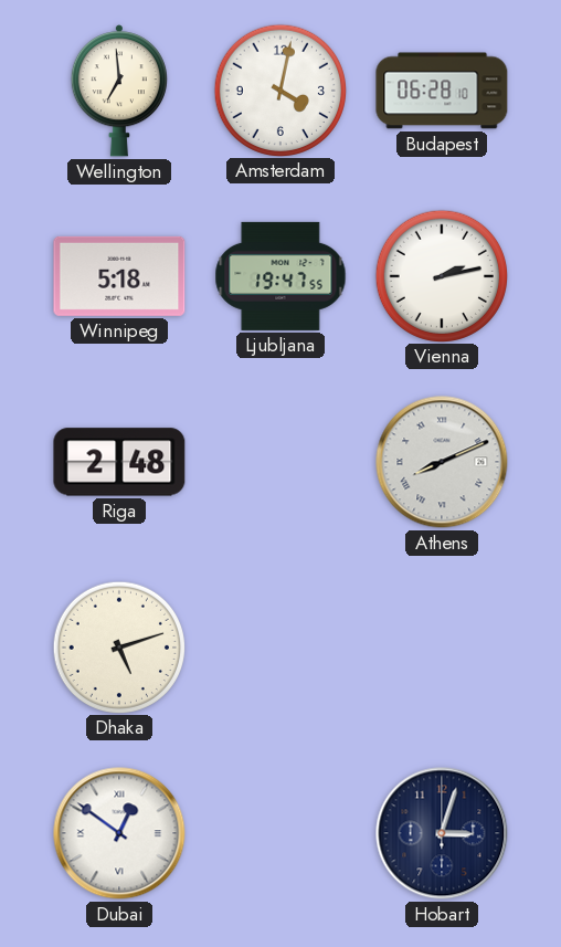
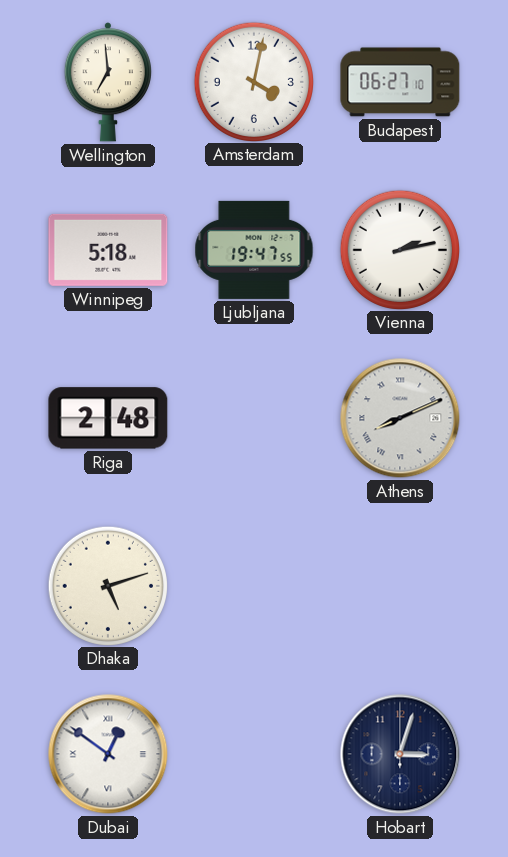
Budapest: 06:28 -> 06:27
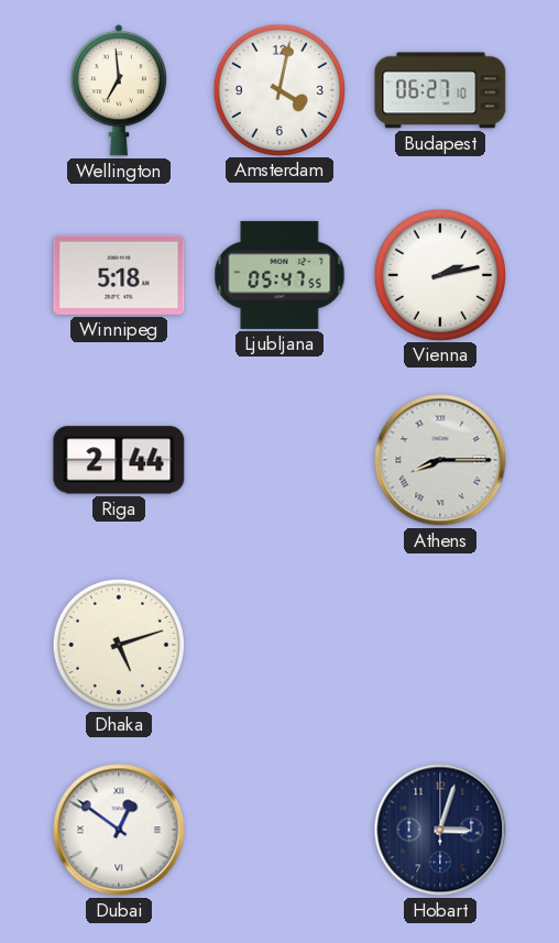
Ljubljana: 19:47 -> 05:47
Riga: 2:48 -> 2:44
Athens: 8:11 -> 8:15
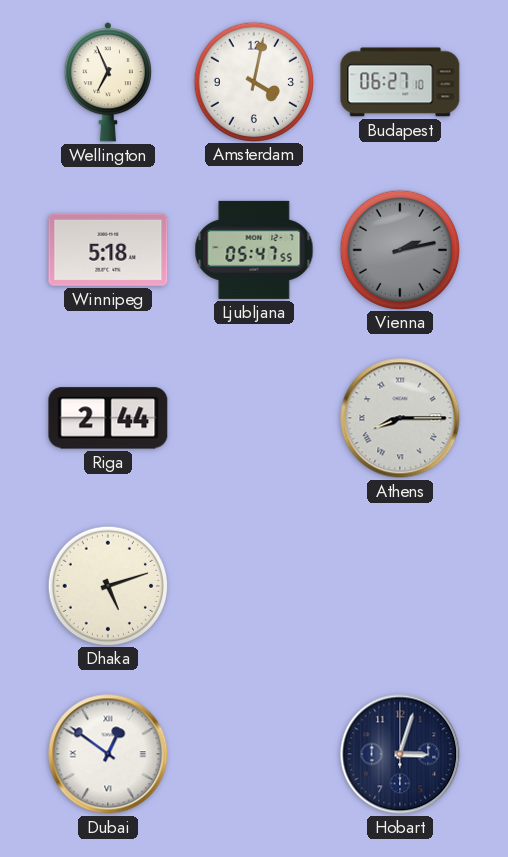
Wellington: 6:59 -> 6:56
Vienna dial: white -> grey
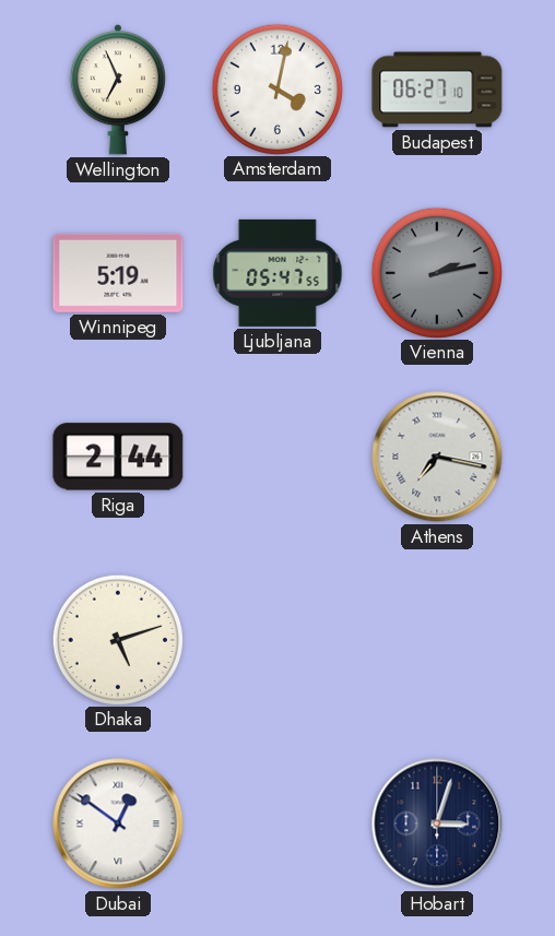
Winnipeg: 5:18 -> 5:19
Athens: 8:15 -> 7:17
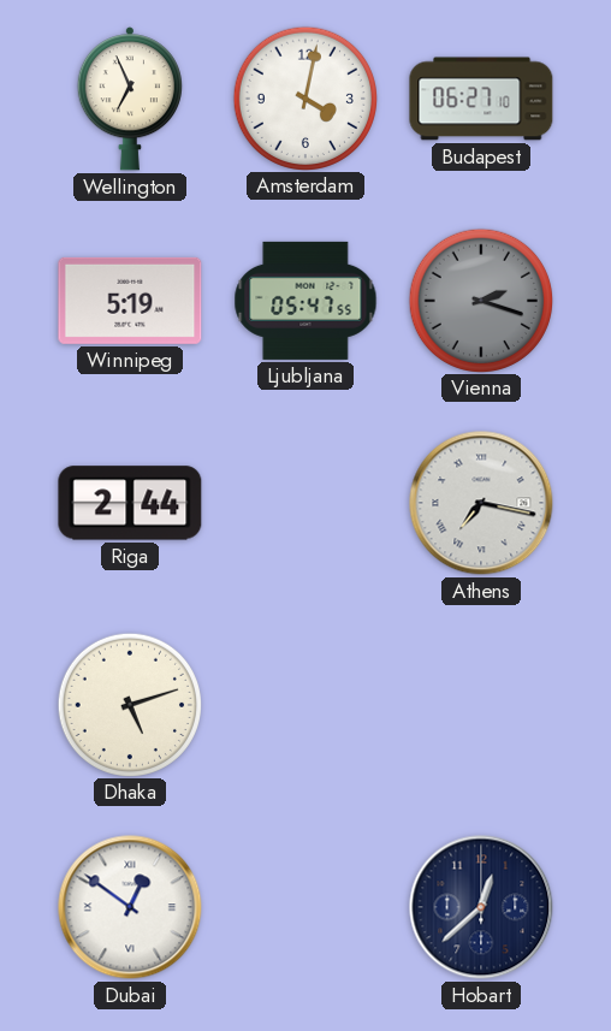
Vienna: 2:13 -> 2:18
Hobart: 3:03 -> 12:38
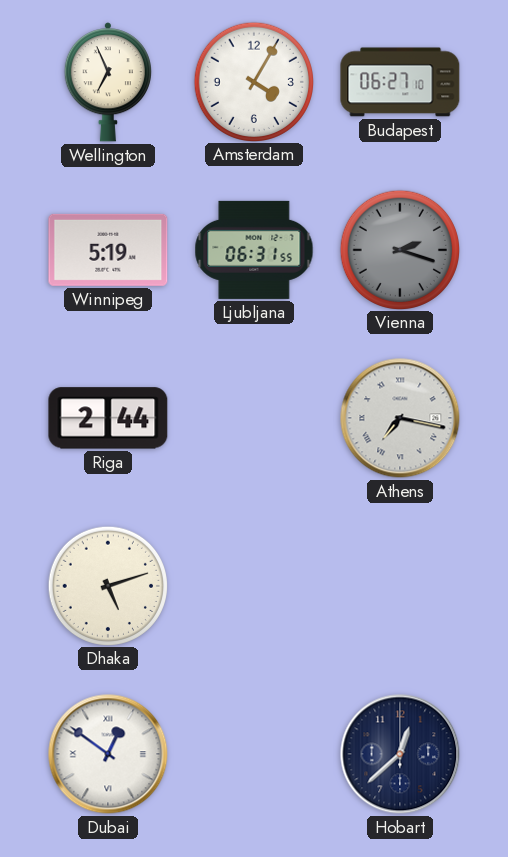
Amsterdam: 4:02 -> 4:05
Ljubljana: 05:47 -> 06:31
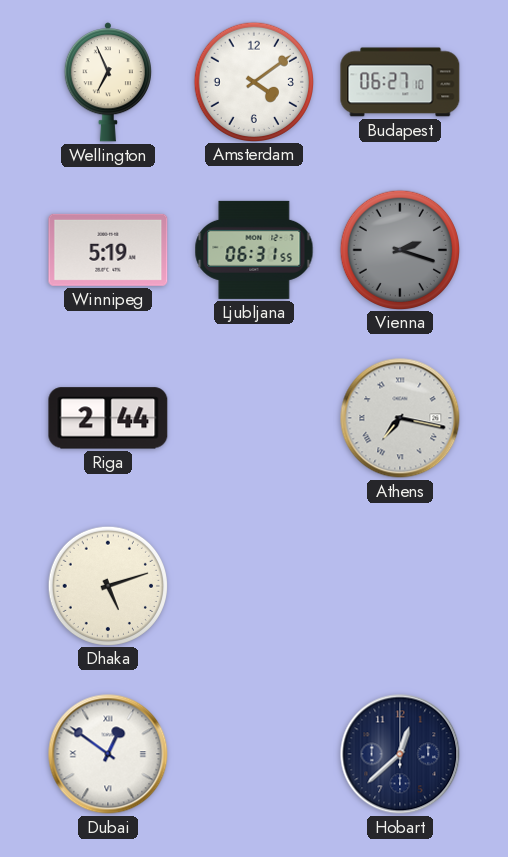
Amsterdam: 4:05 -> 4:09
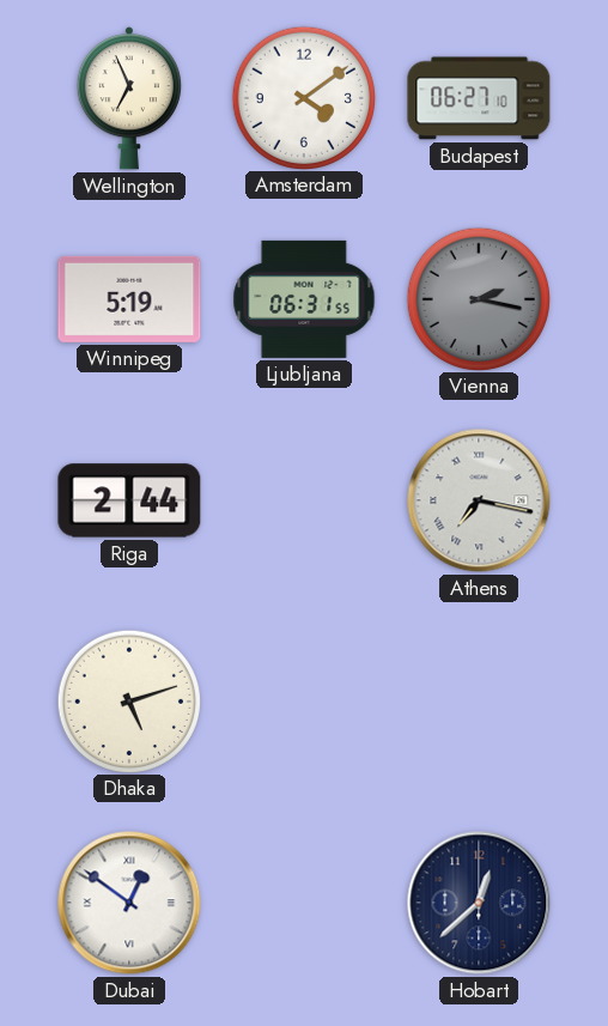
Vienna: 2:18 -> 2:17
